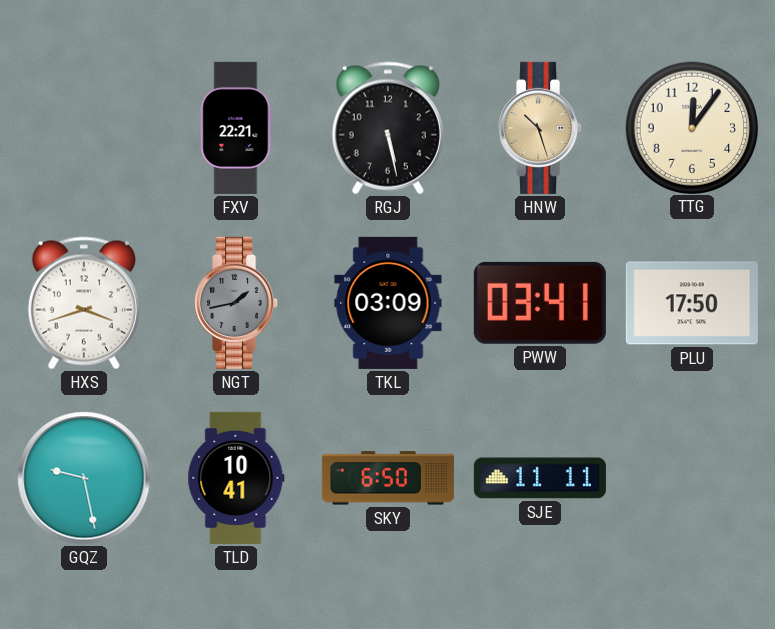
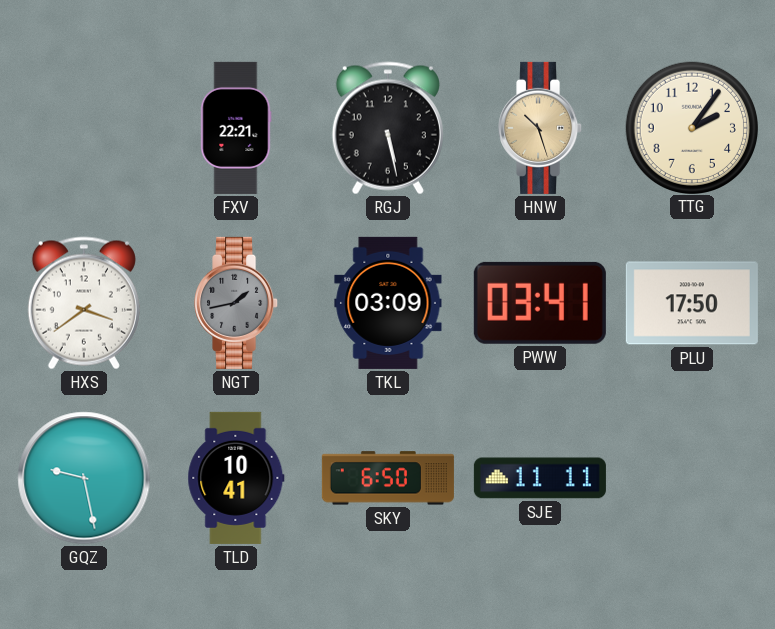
TTG: 12:06 -> 2:06
HXS: 3:42 -> 3:39
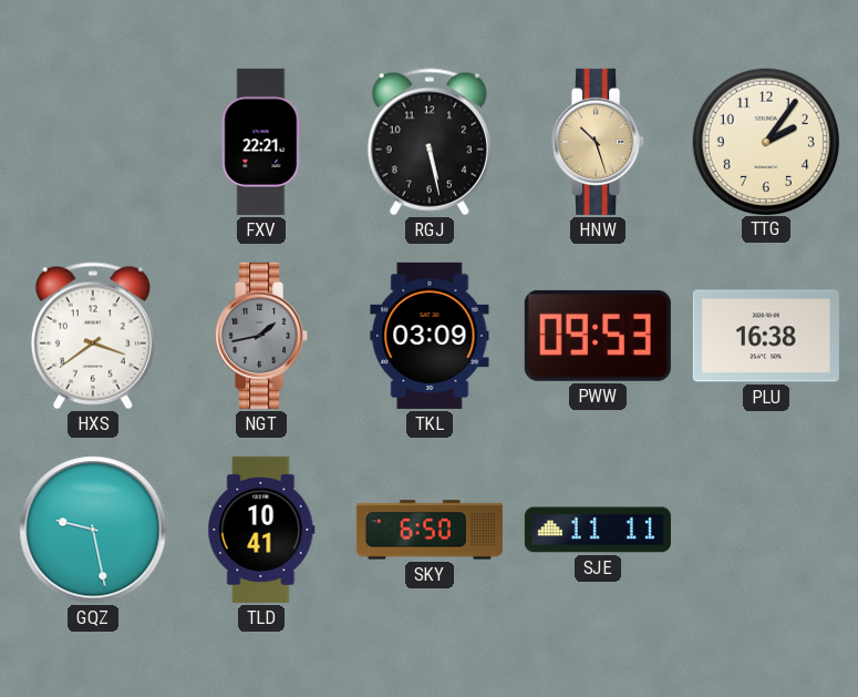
PWW: 03:41 -> 09:53
PLU: 17:50 -> 16:38
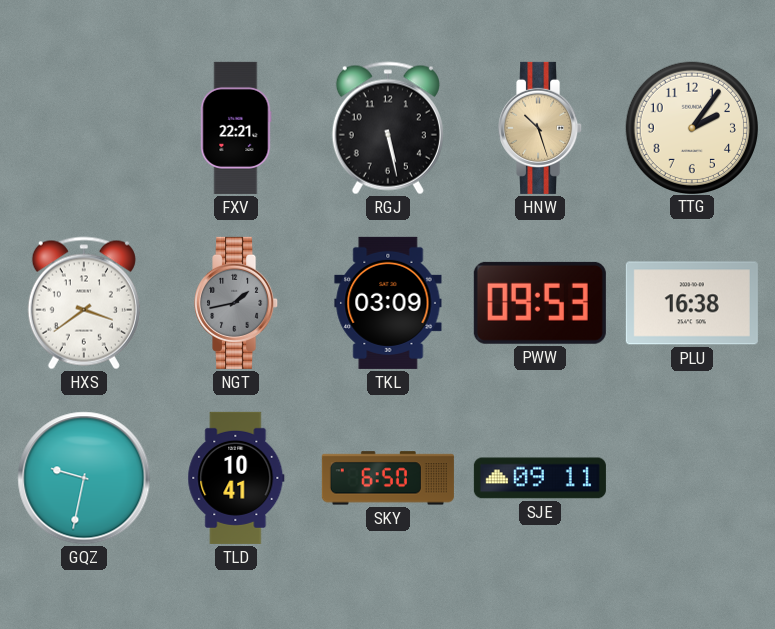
GQZ: 9:28 -> 9:32
SJE: 11:11 -> 09:11
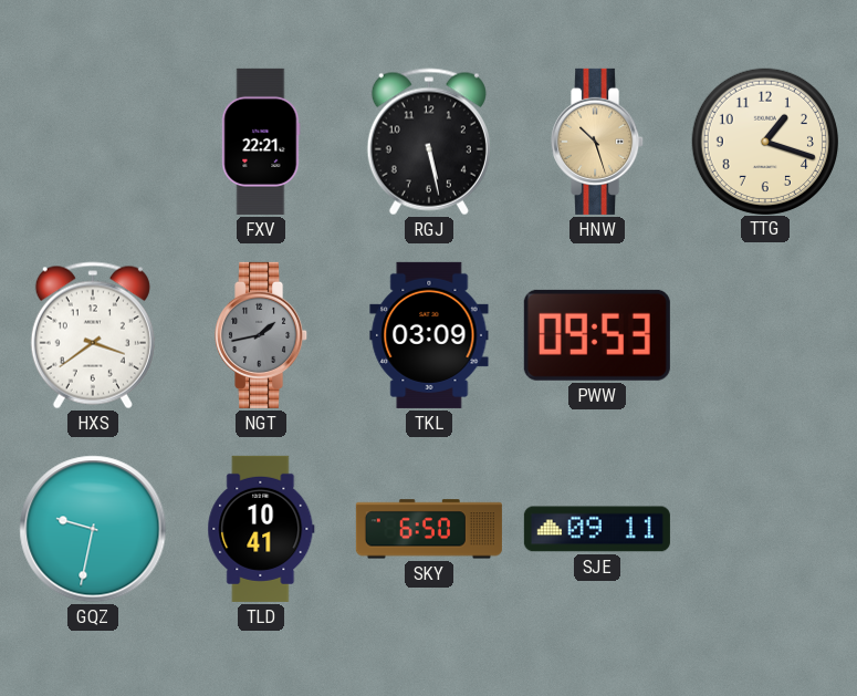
TTG: 2:06 -> 1:18
PLU: 16:38 -> none
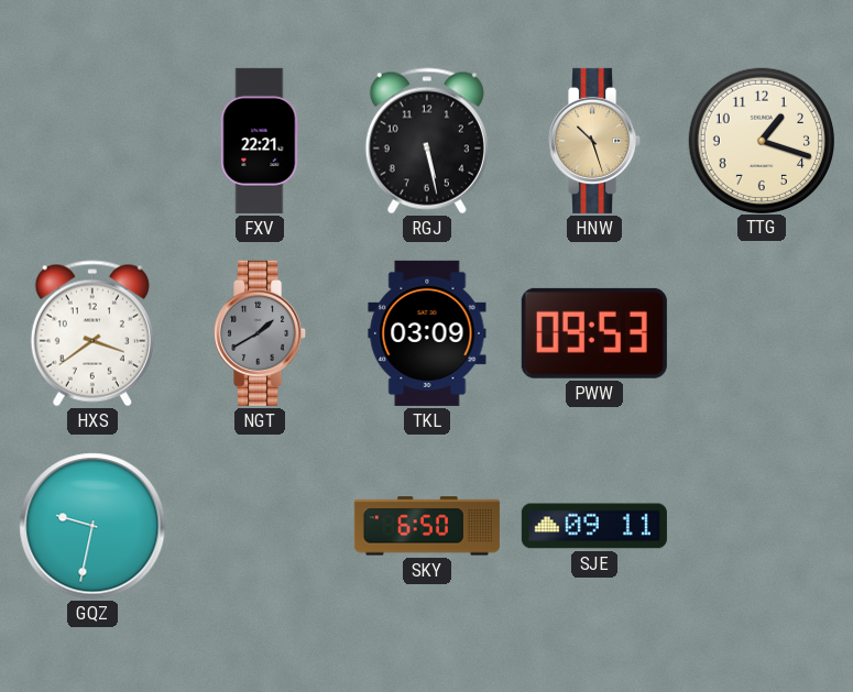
NGT: 1:43 -> 1:40
TLD: 10:41 -> none
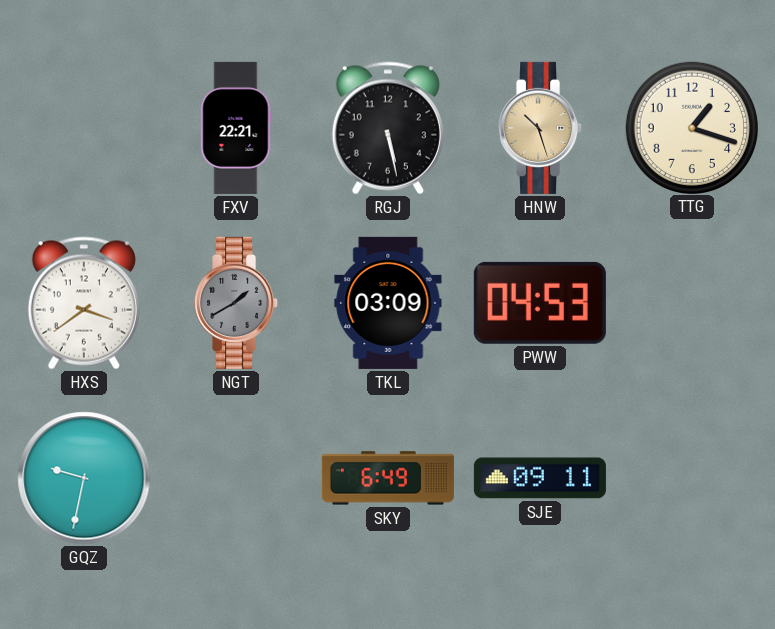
PWW: 09:53 -> 04:53
SKY: 6:50 -> 6:49
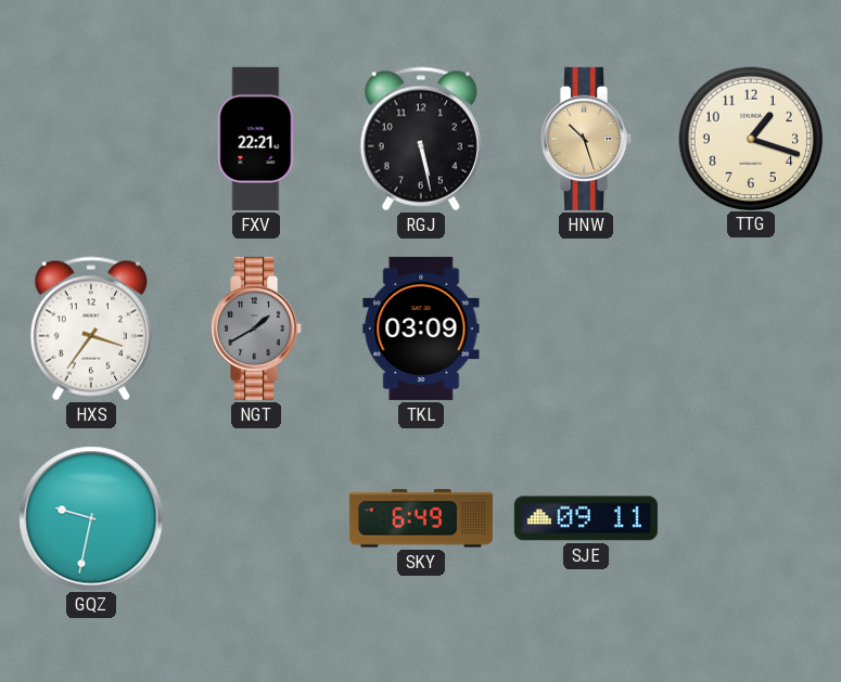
HXS: 3:39 -> 3:36
PWW: 04:53 -> none
